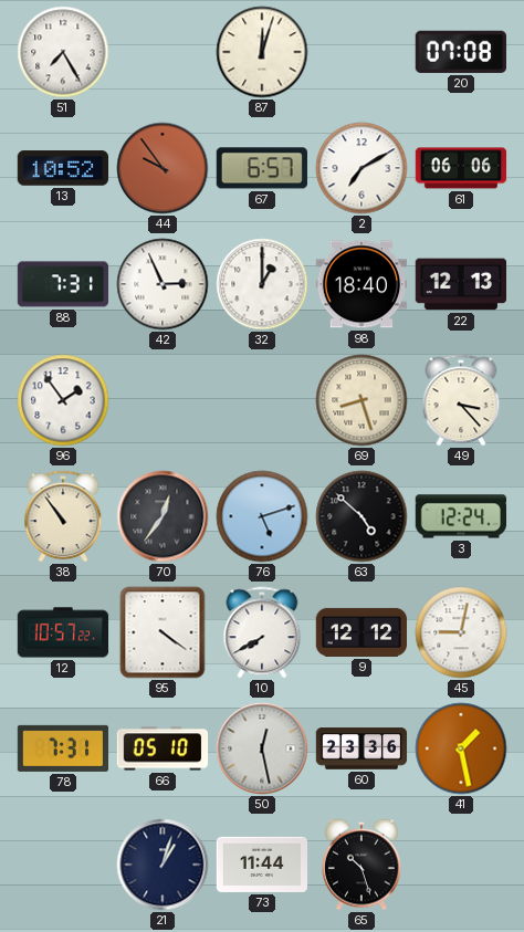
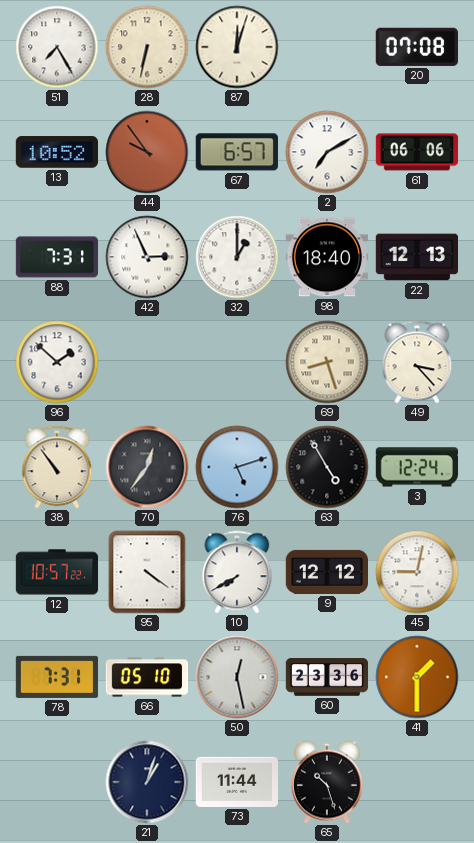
28: none -> 6:32
96: 1:54 -> 1:52
63: 4:52 -> 4:55
41: 1:28 -> 1:30
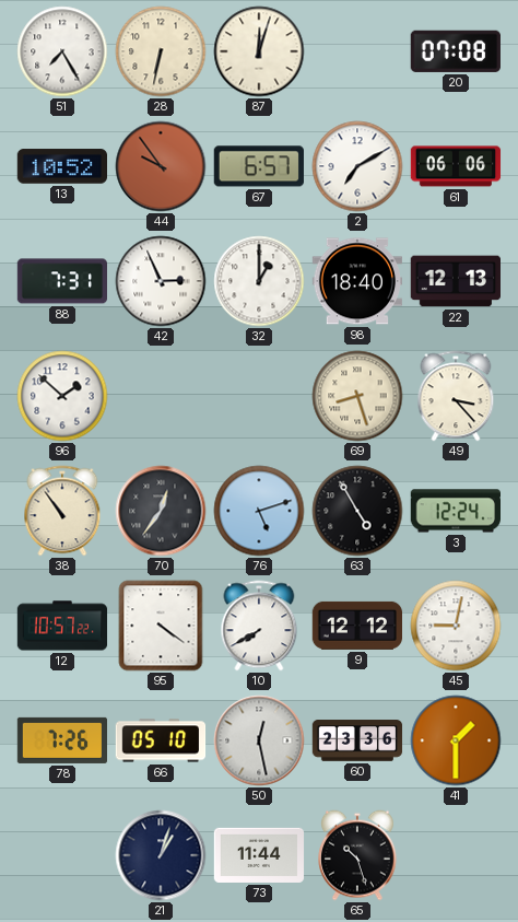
78: 7:31 -> 7:26
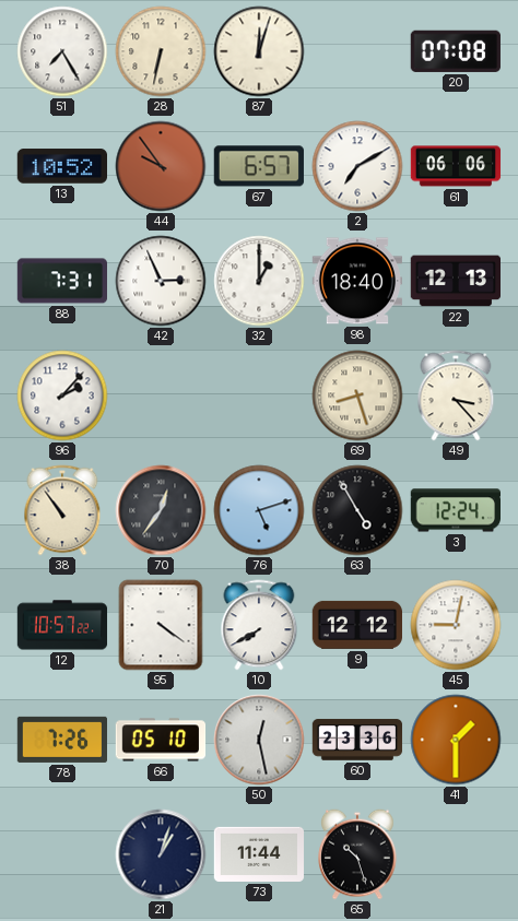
96: 1:52 -> 2:07
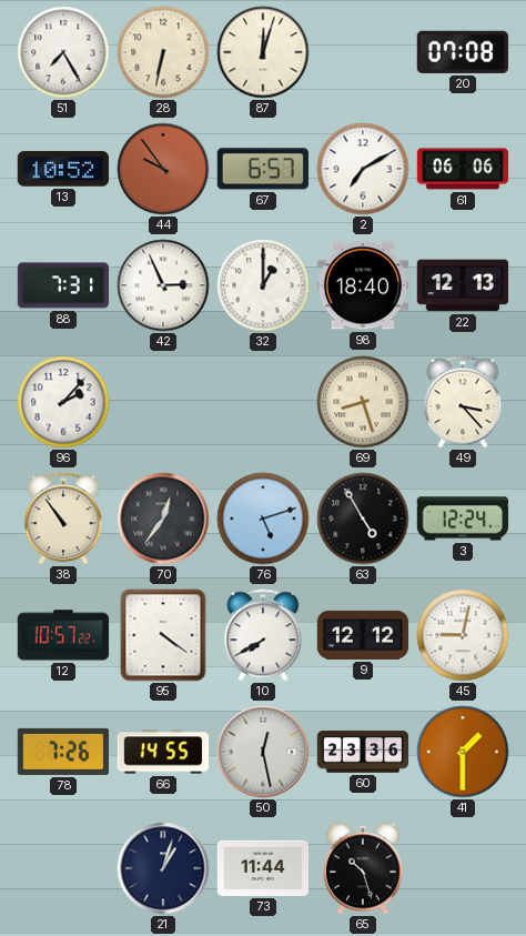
66: 05:10 -> 14:55
